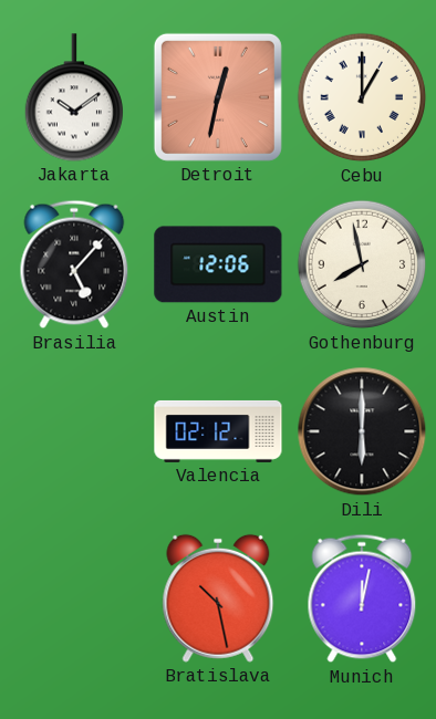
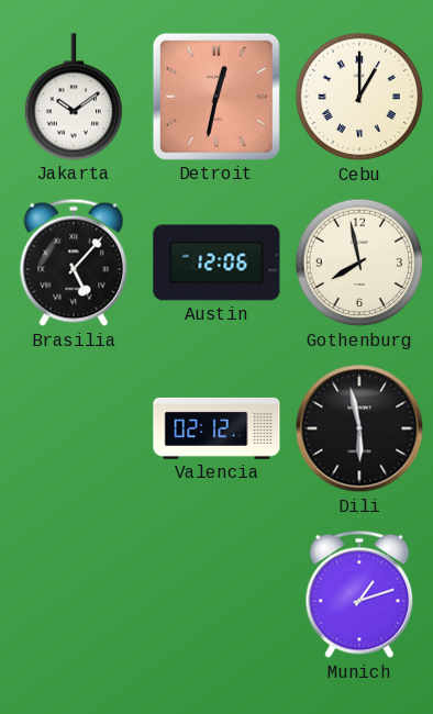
Dili: 6:00 -> 5:58
Bratislava: 10:28 -> none
Munich: 12:02 -> 1:12
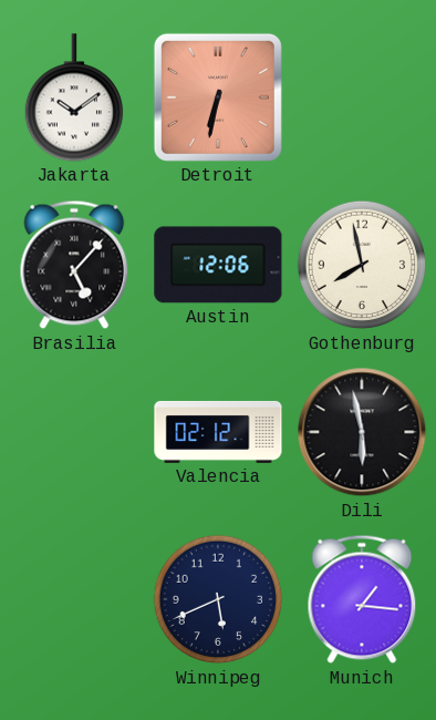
Detroit: 12:32 -> 6:32
Cebu: 1:00 -> none
Winnipeg: none -> 5:41
Munich: 1:12 -> 1:16
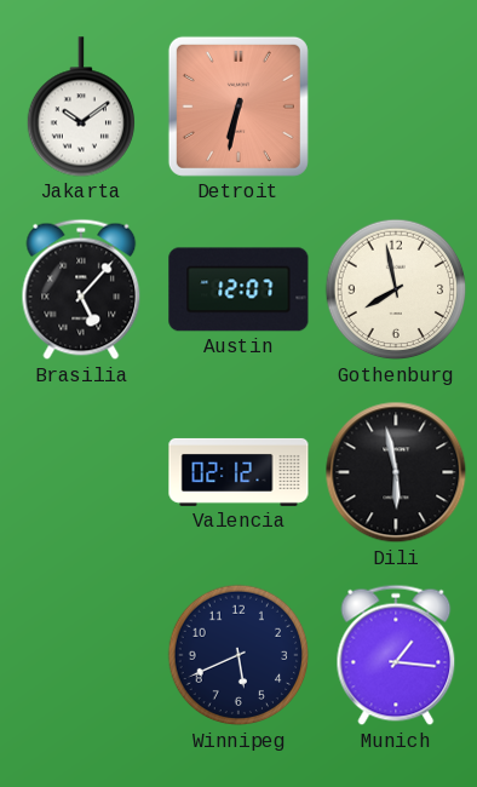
Austin: 12:06 -> 12:07
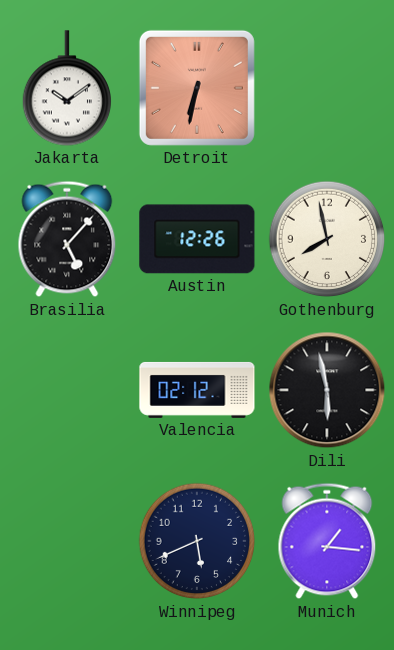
Austin: 12:07 -> 12:26
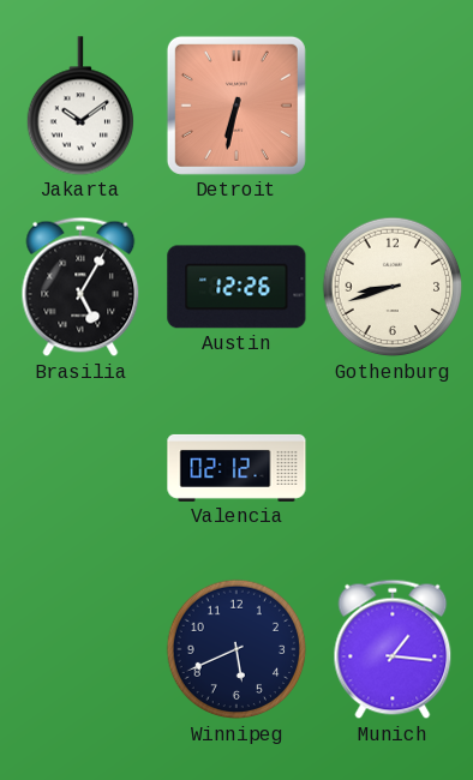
Brasilia: 5:07 -> 5:05
Gothenburg: 7:58 -> 8:42
Dili: 5:58 -> none
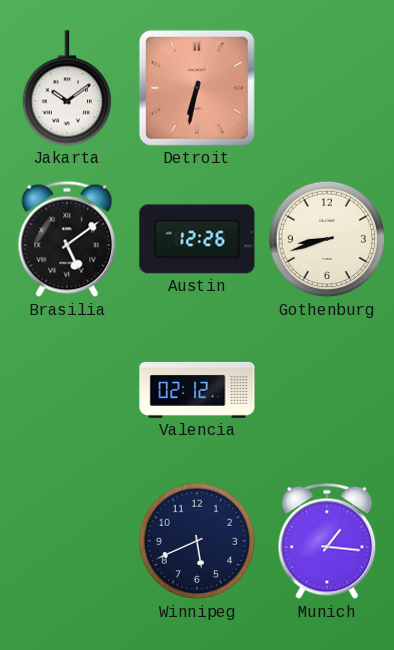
Brasilia: 5:05 -> 5:09
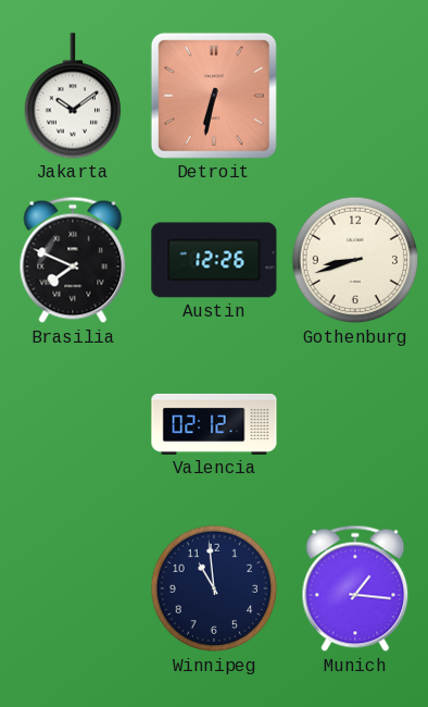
Brasilia: 5:09 -> 7:49
Winnipeg: 5:41 -> 10:59
